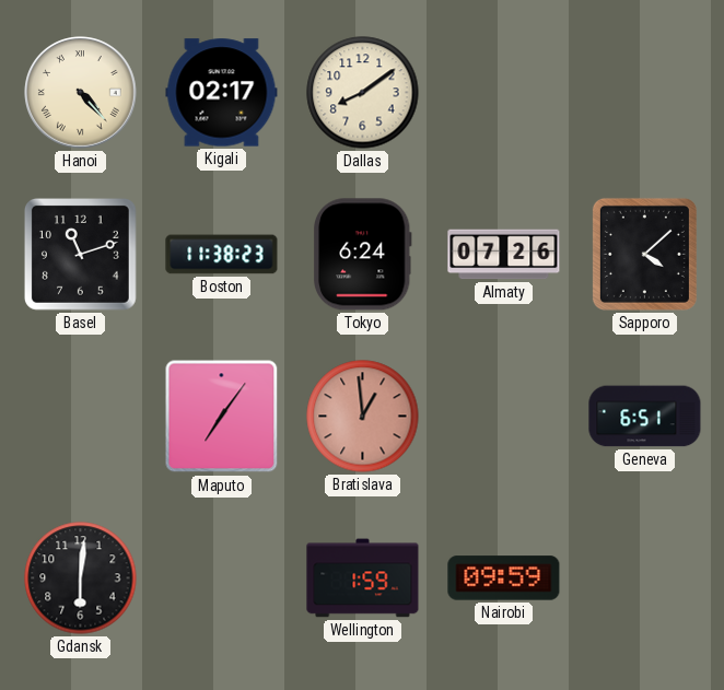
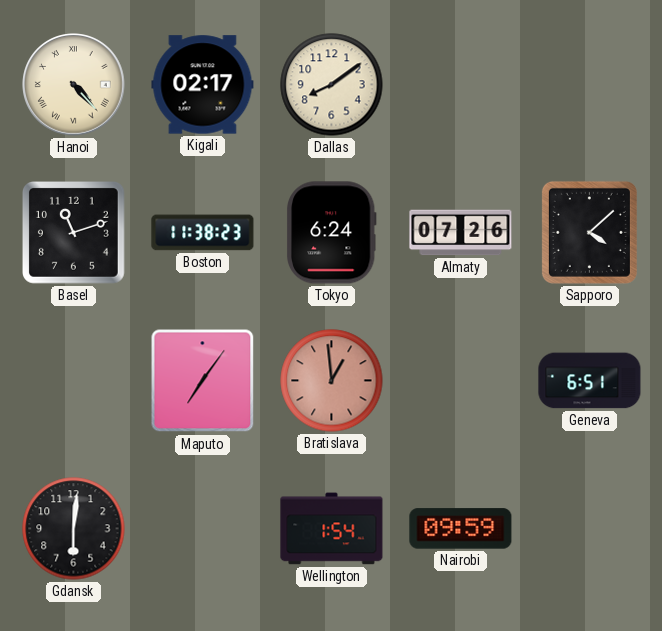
Wellington: 1:59 -> 1:54
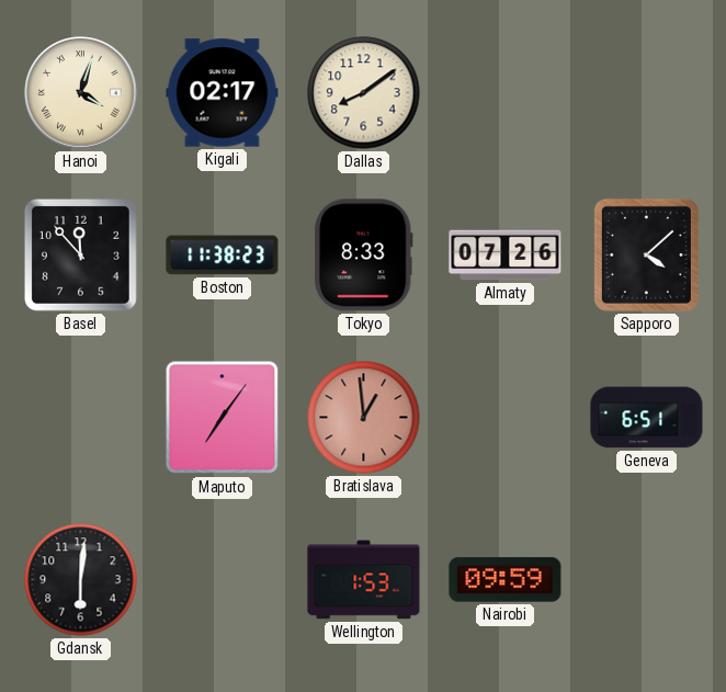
Hanoi: 4:23 -> 4:03
Basel: 11:12 -> 11:53
Tokyo: 6:24 -> 8:33
Wellington: 1:54 -> 1:53
